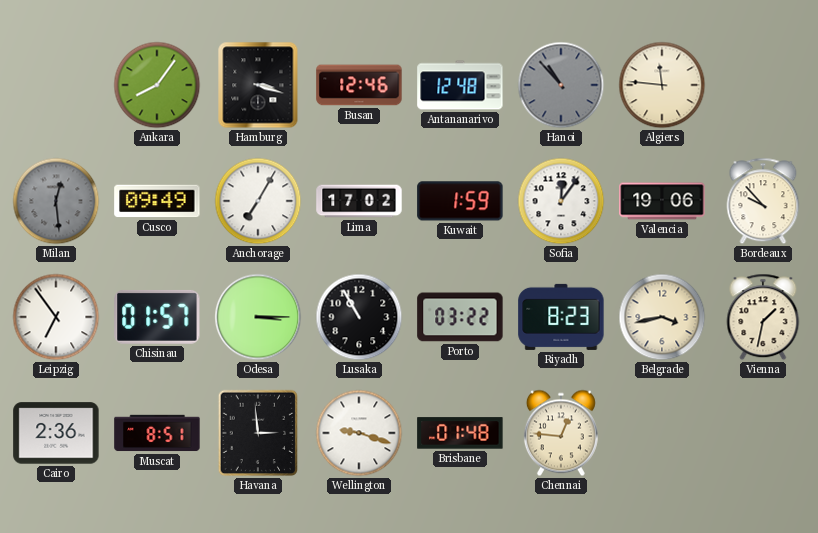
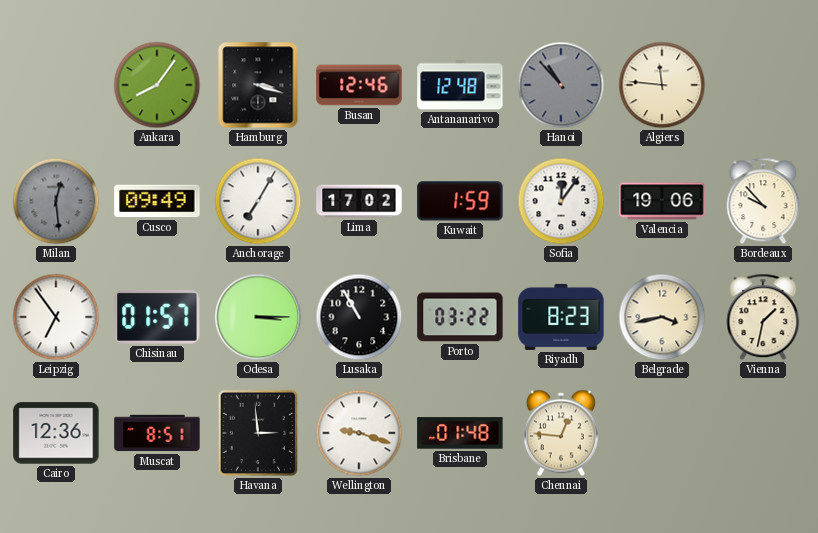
Cairo: 2:36 -> 12:36
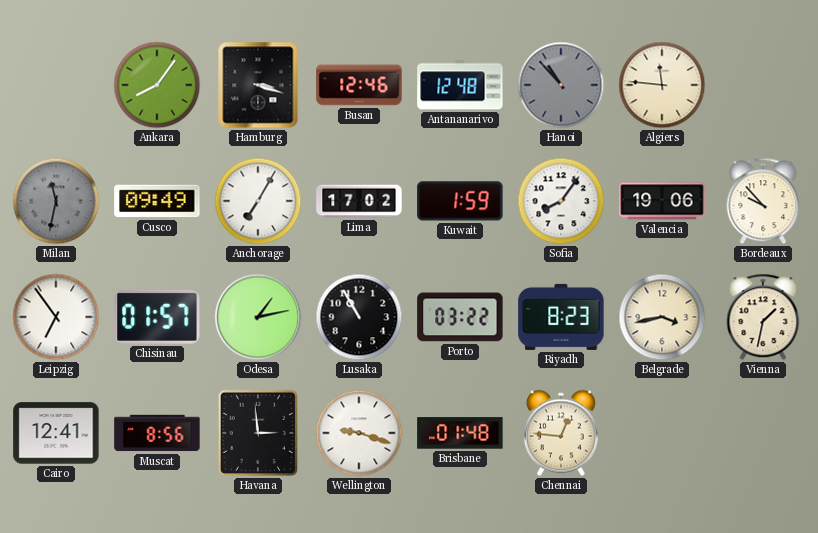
Milan: 12:29 -> 11:32
Sofia: 12:06 -> 8:06
Odesa: 3:15 -> 1:13
Cairo: 12:36 -> 12:41
Muscat: 8:51 -> 8:56
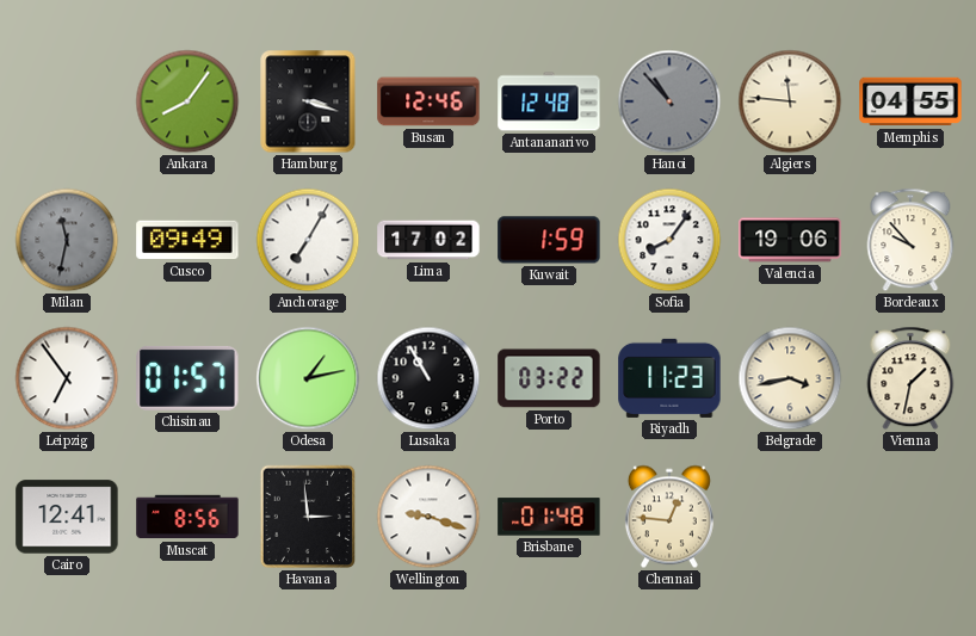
Memphis: none -> 04:55
Riyadh: 8:23 -> 11:23
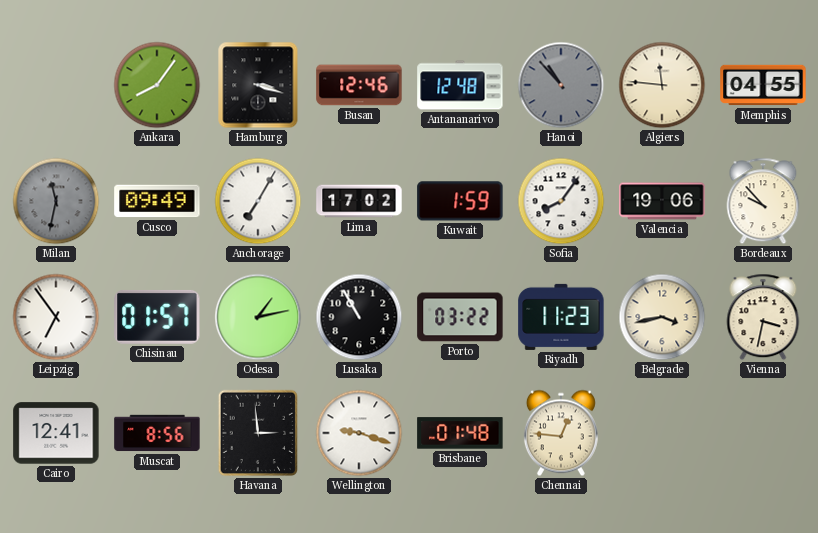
Vienna: 1:32 -> 3:32
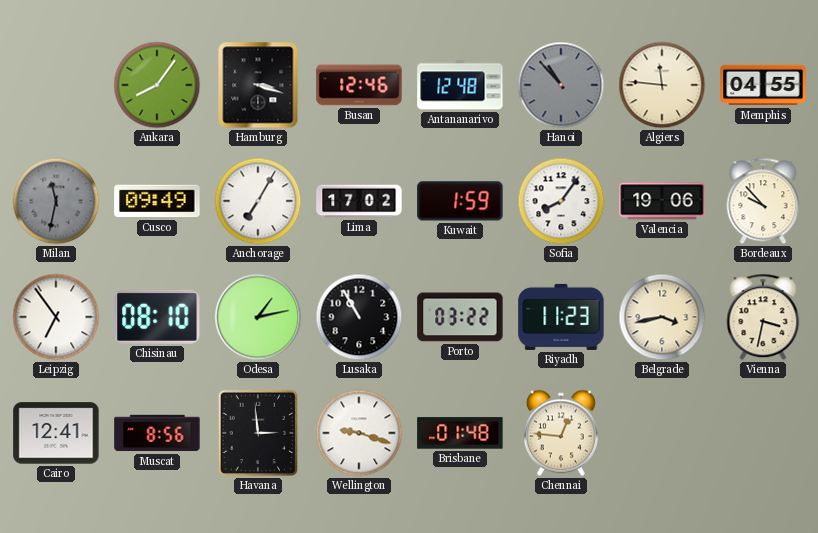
Chisinau: 01:57 -> 08:10
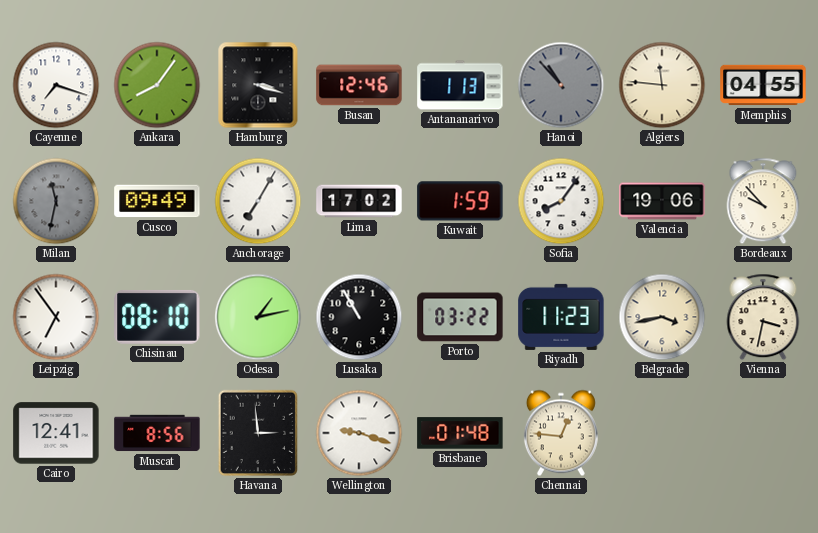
Cayenne: none -> 7:18
Antananarivo: 12:48 -> 1:13
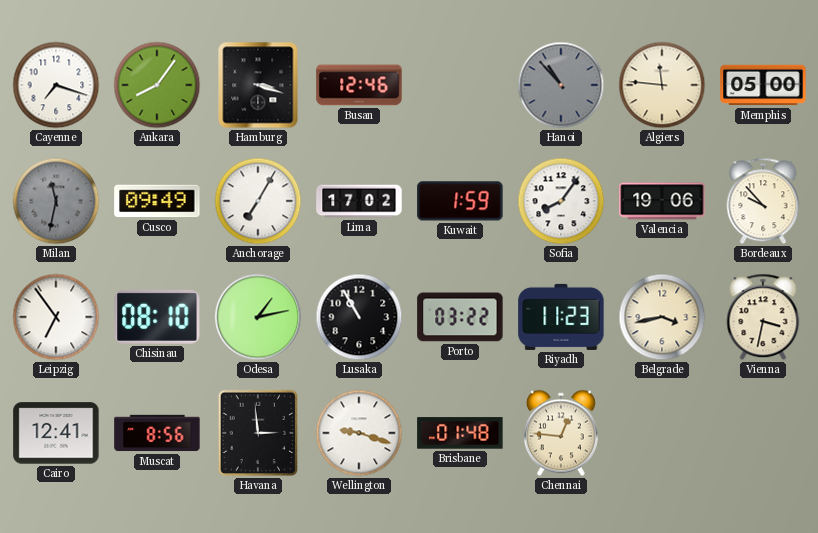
Antananarivo: 1:13 -> none
Memphis: 04:55 -> 05:00
